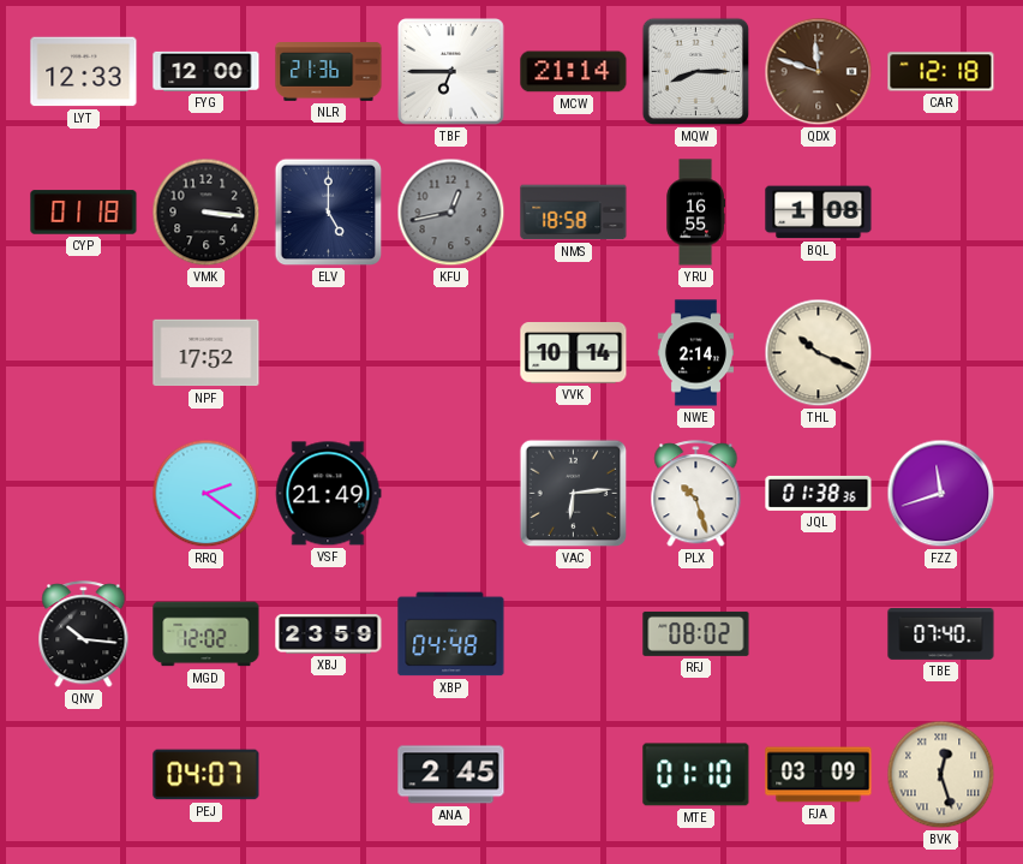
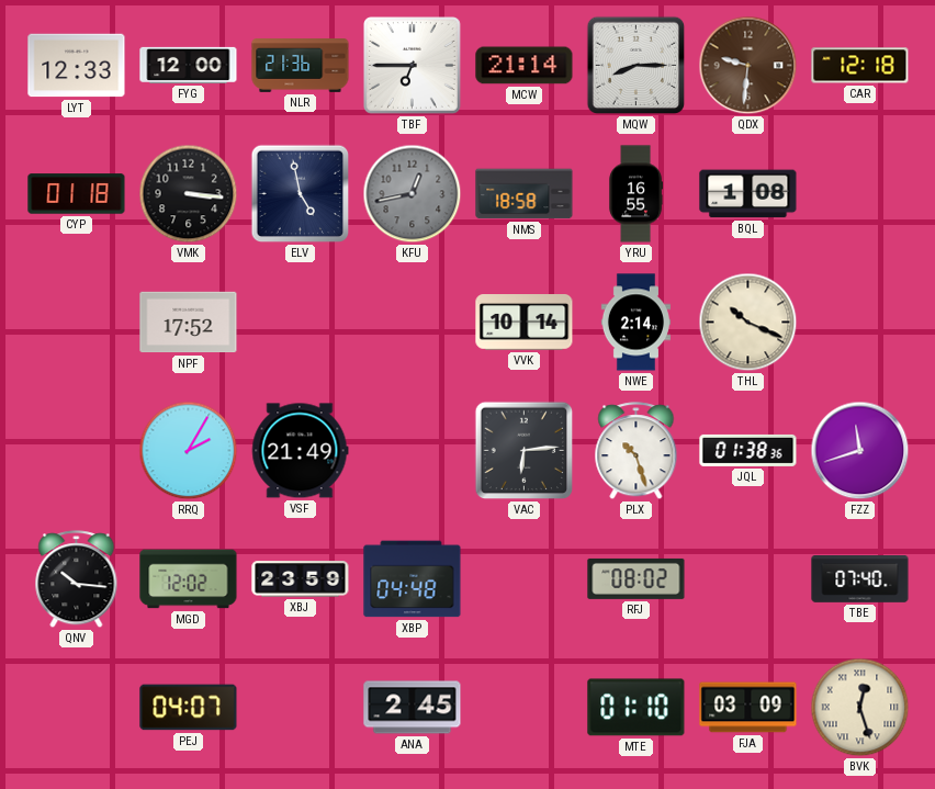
QDX: 11:48 -> 9:31
ELV: 5:00 -> 4:58
RRQ: 2:21 -> 2:05
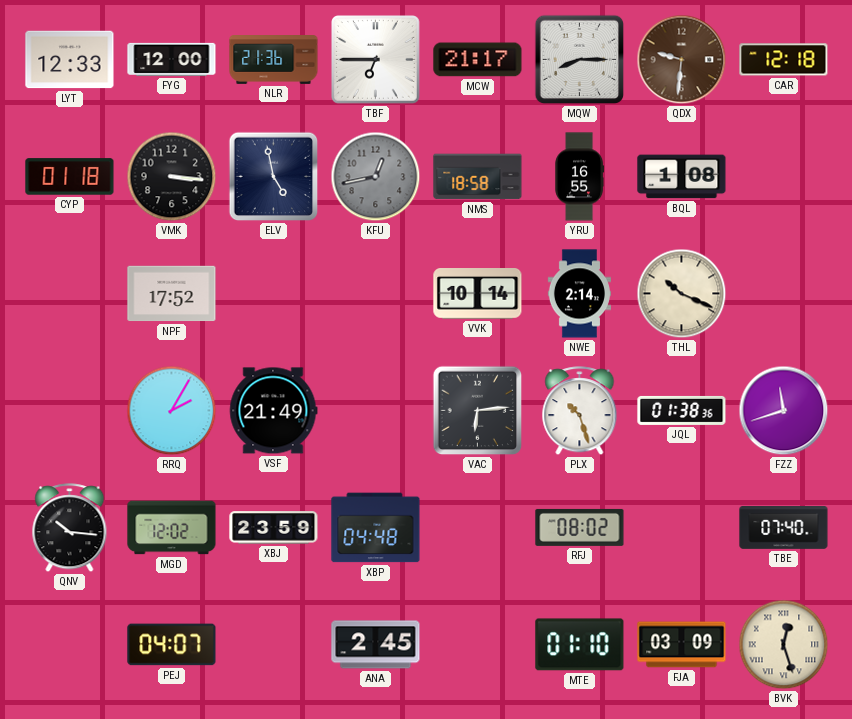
MCW: 21:14 -> 21:17
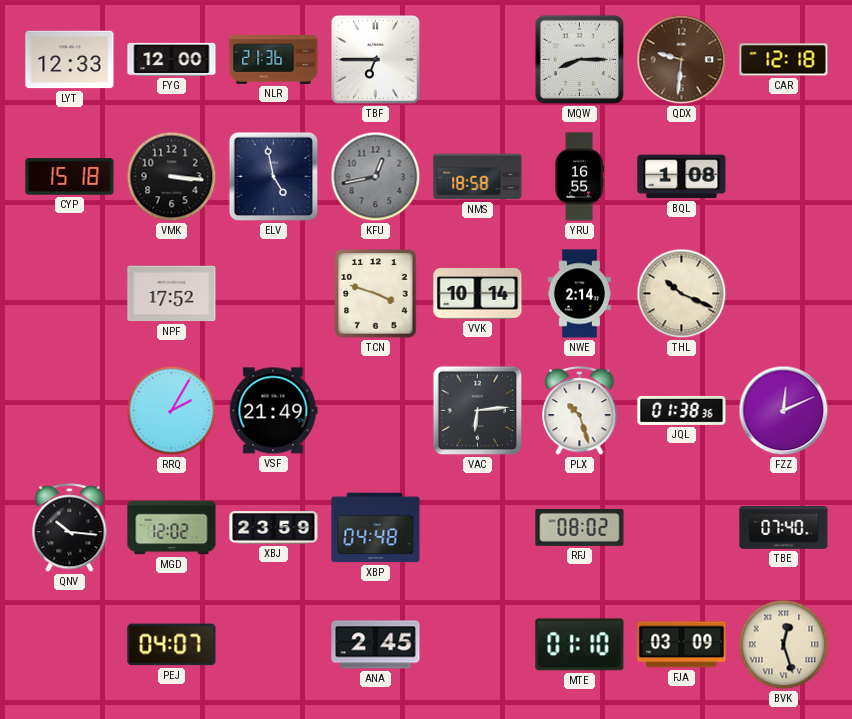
MCW: 21:17 -> none
CYP: 01:18 -> 15:18
TCN: none -> 3:48
FZZ: 11:42 -> 12:11
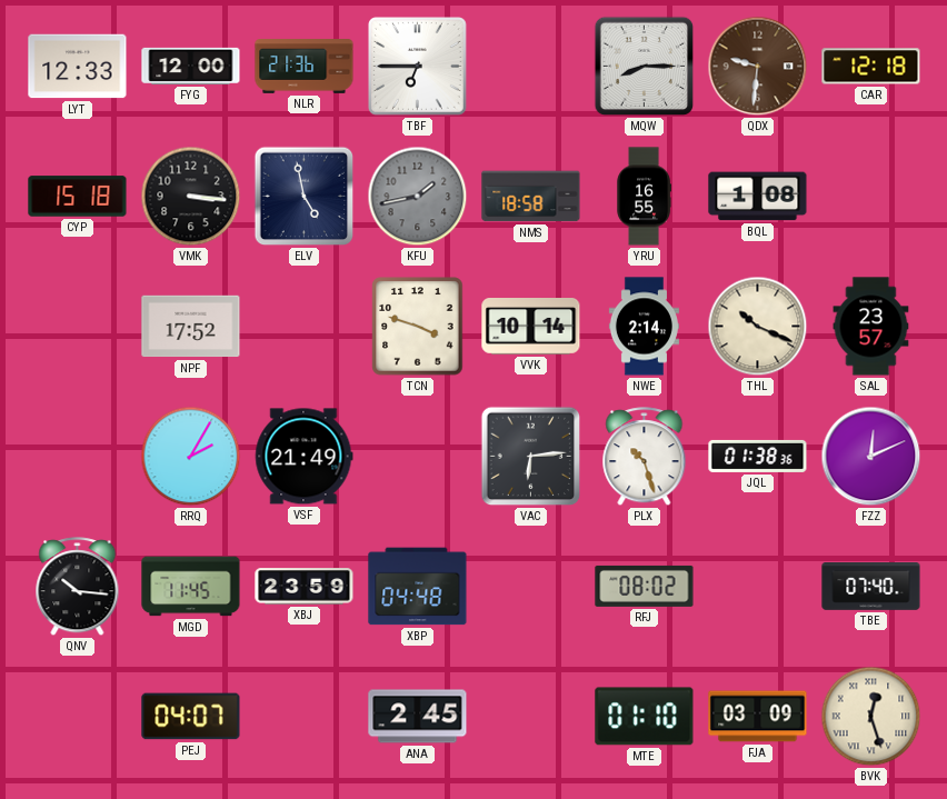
KFU: 12:43 -> 1:43
SAL: none -> 23:57
MGD: 12:02 -> 11:45
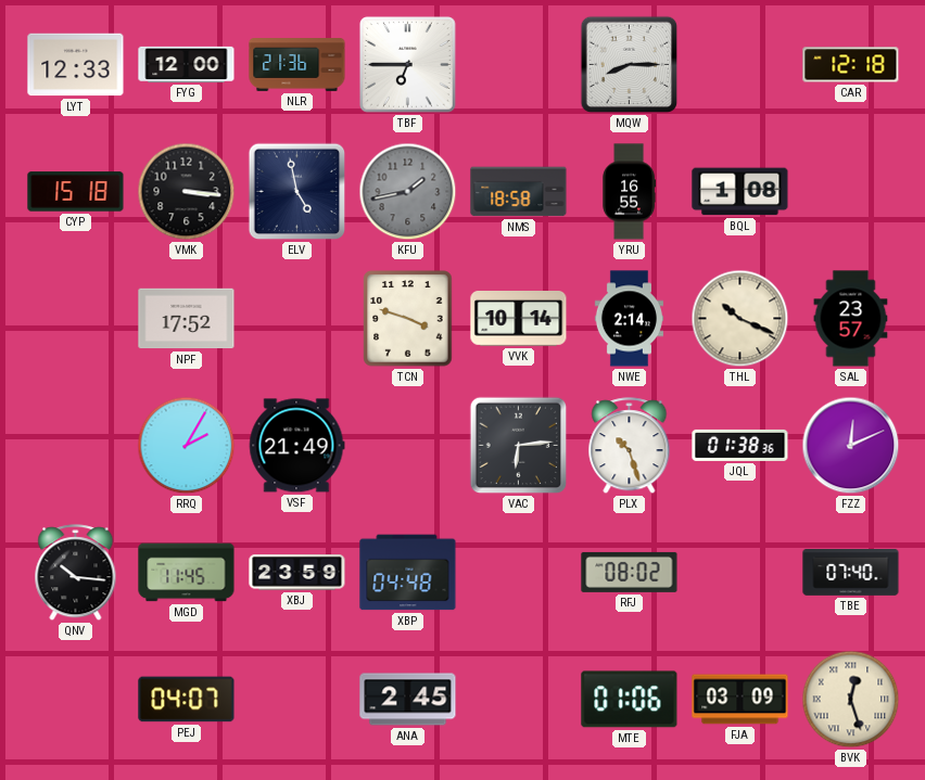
QDX: 9:31 -> none
MTE: 01:10 -> 01:06
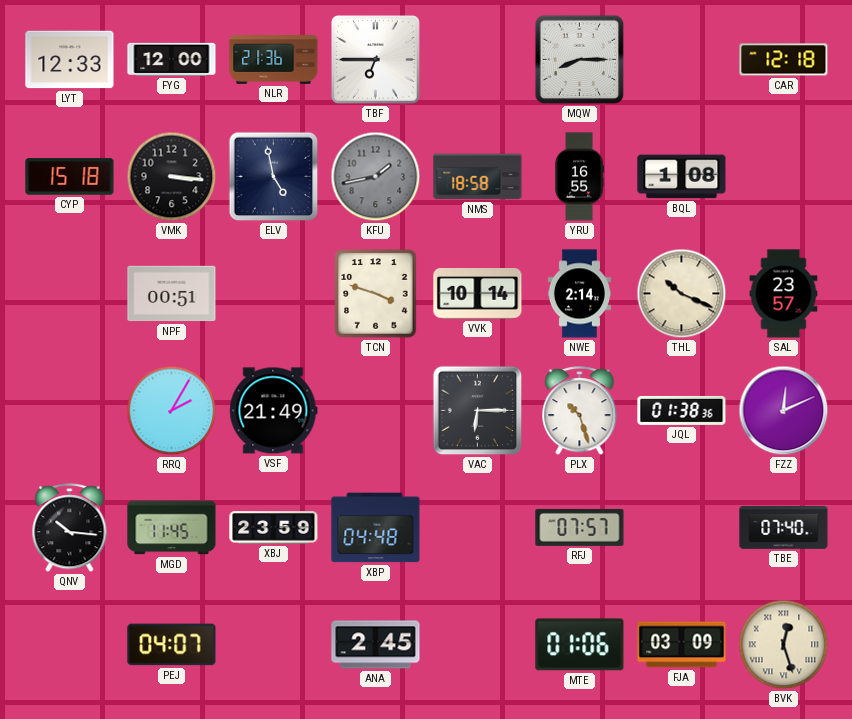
NPF: 17:52 -> 00:51
VAC: 6:14 -> 6:15
RFJ: 08:02 -> 07:57
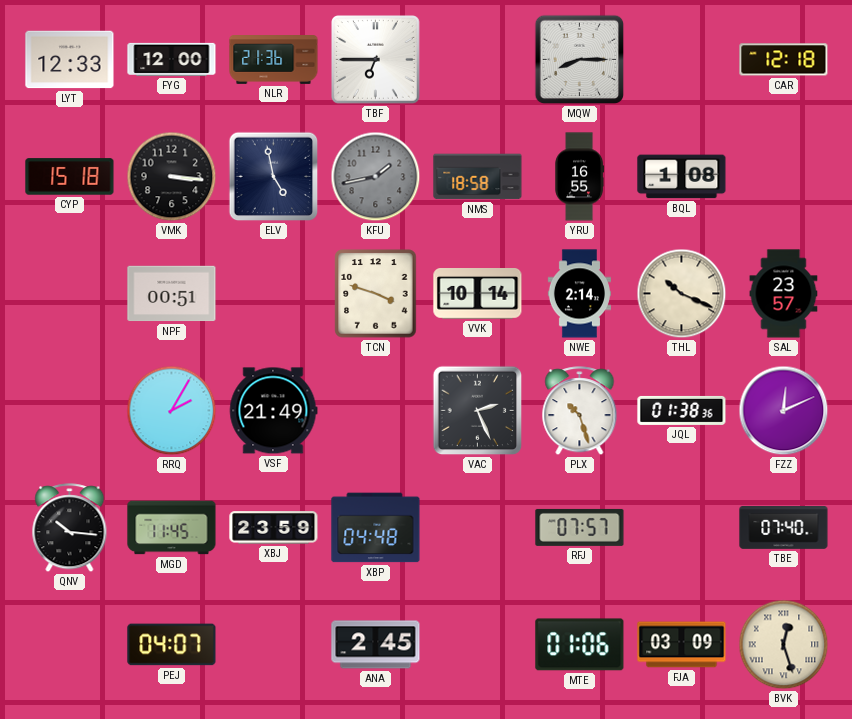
VAC: 6:15 -> 2:26
